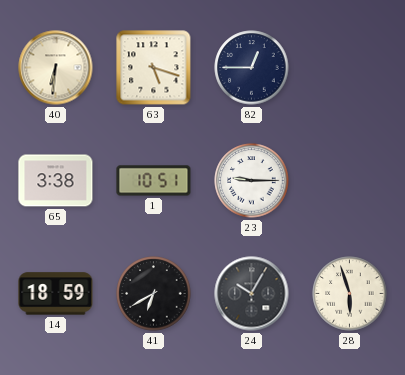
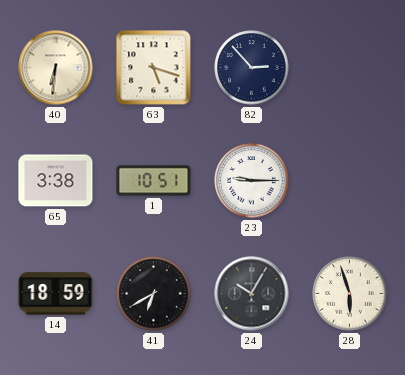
82: 12:45 -> 2:53
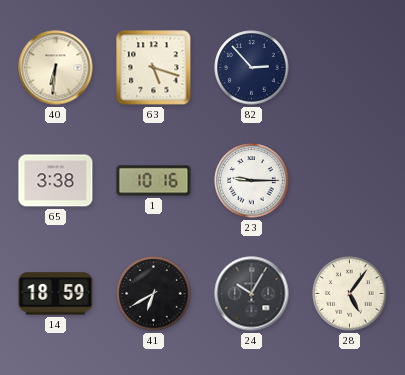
1: 10:51 -> 10:16
28: 5:57 -> 5:06
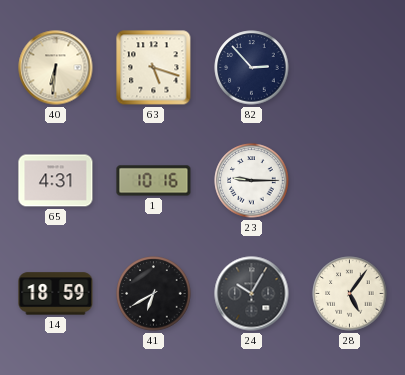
65: 3:38 -> 4:31
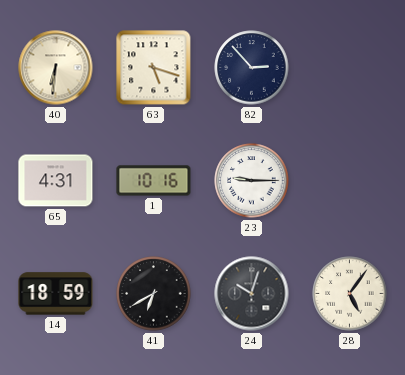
24: 10:05 -> 10:03
